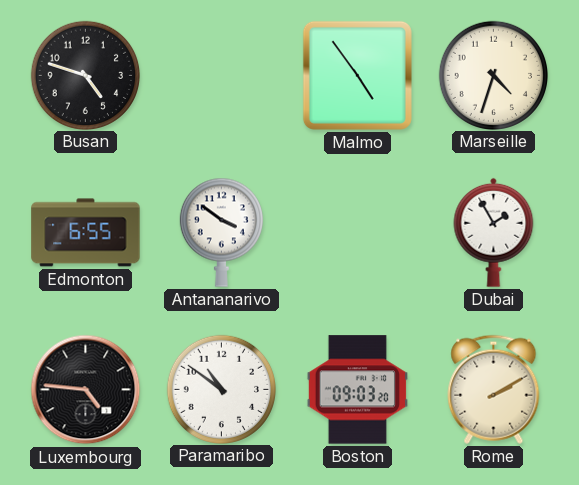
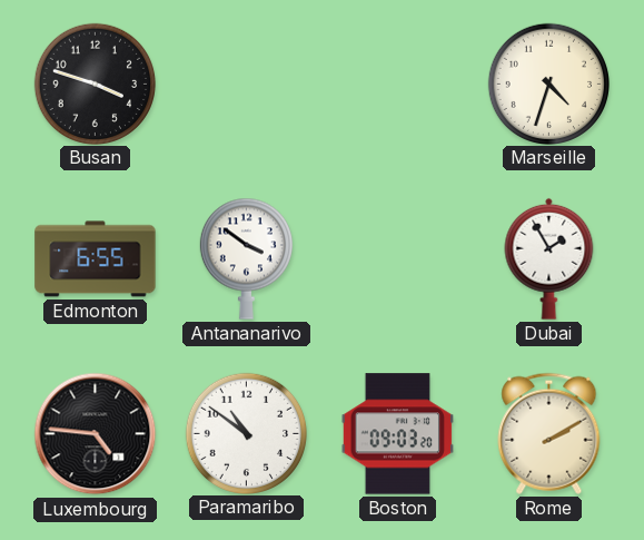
Busan: 4:48 -> 3:48
Malmo: 4:54 -> none
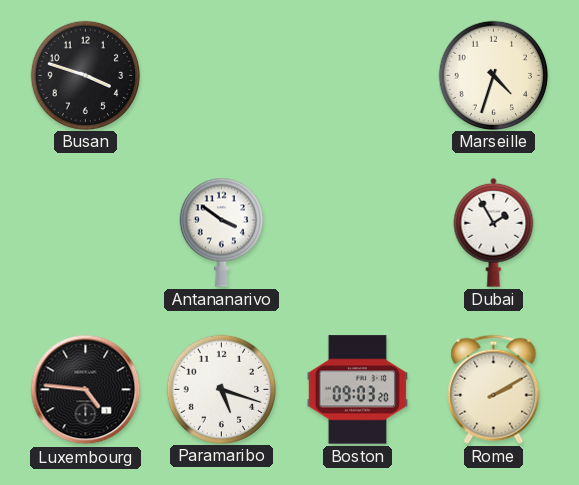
Edmonton: 6:55 -> none
Paramaribo: 10:51 -> 5:18
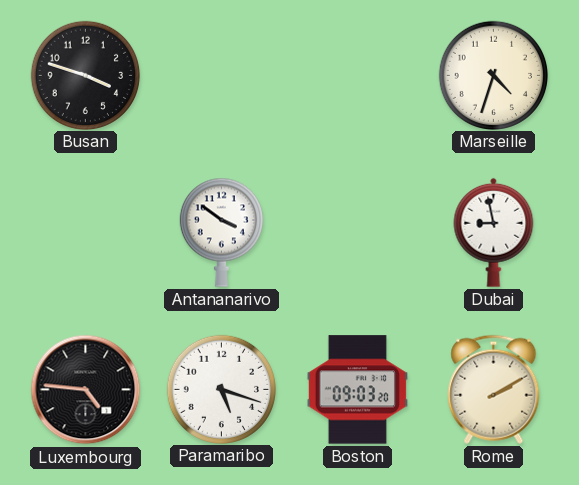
Dubai: 1:55 -> 8:58
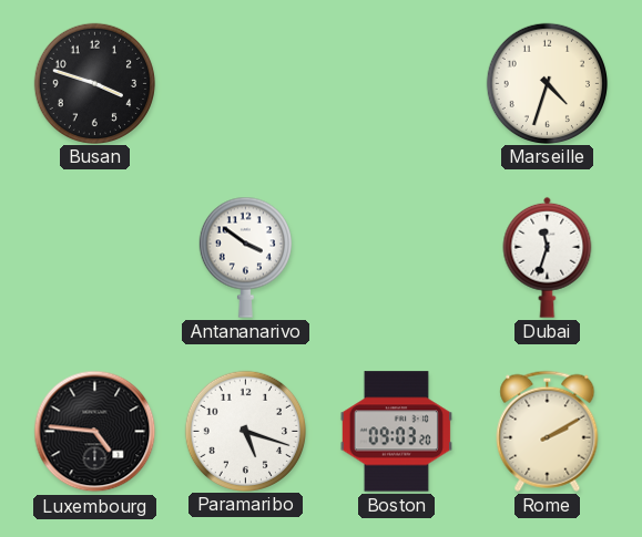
Dubai: 8:58 -> 11:33
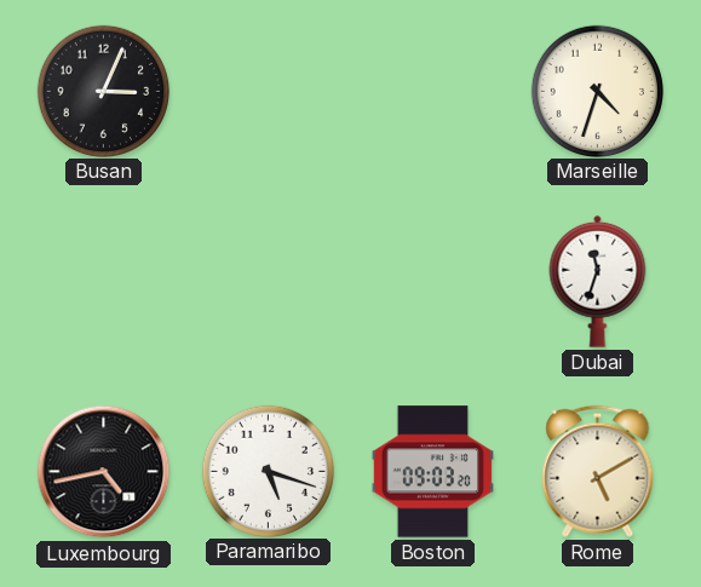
Busan: 3:48 -> 3:04
Antananarivo: 3:51 -> none
Luxembourg: 4:46 -> 4:43
Rome: 2:10 -> 5:10
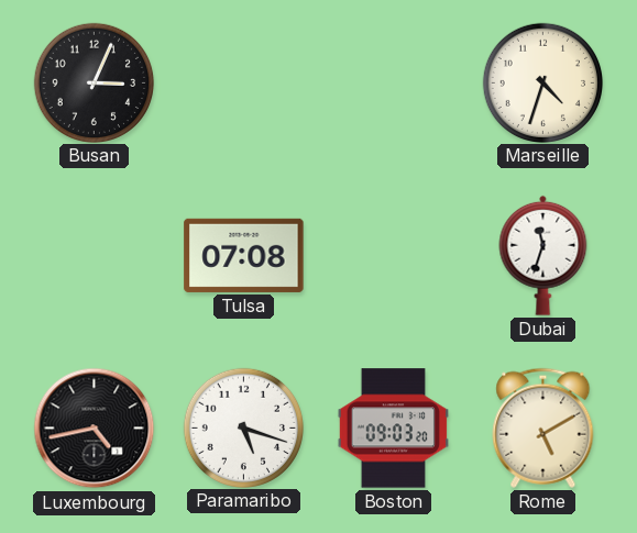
Tulsa: none -> 07:08
